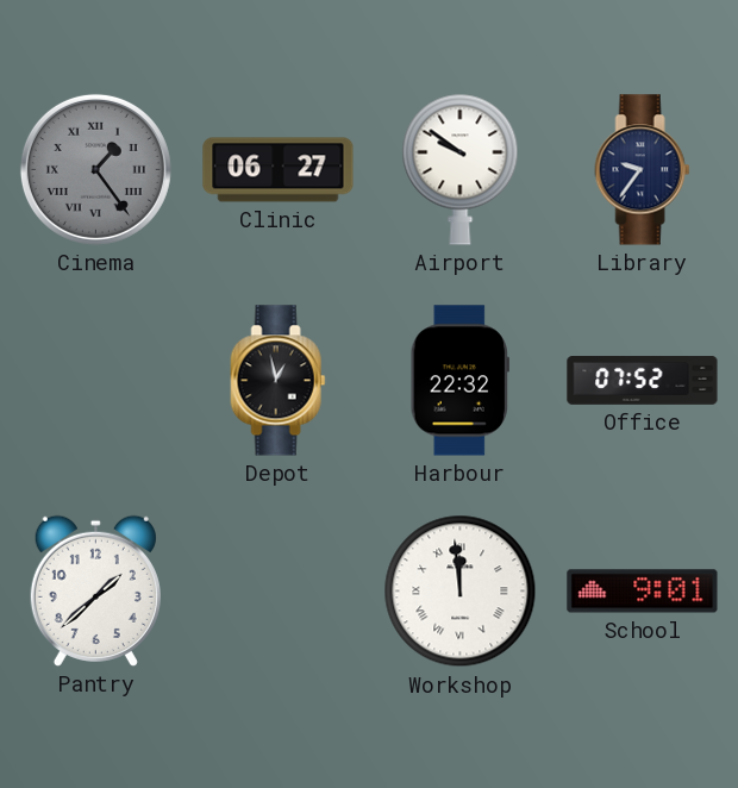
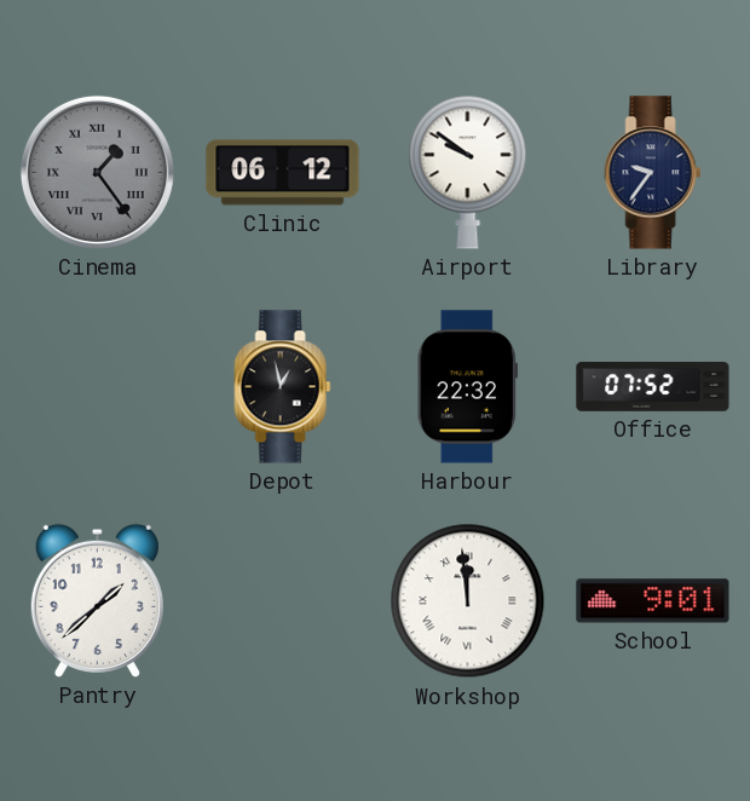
Clinic: 06:27 -> 06:12
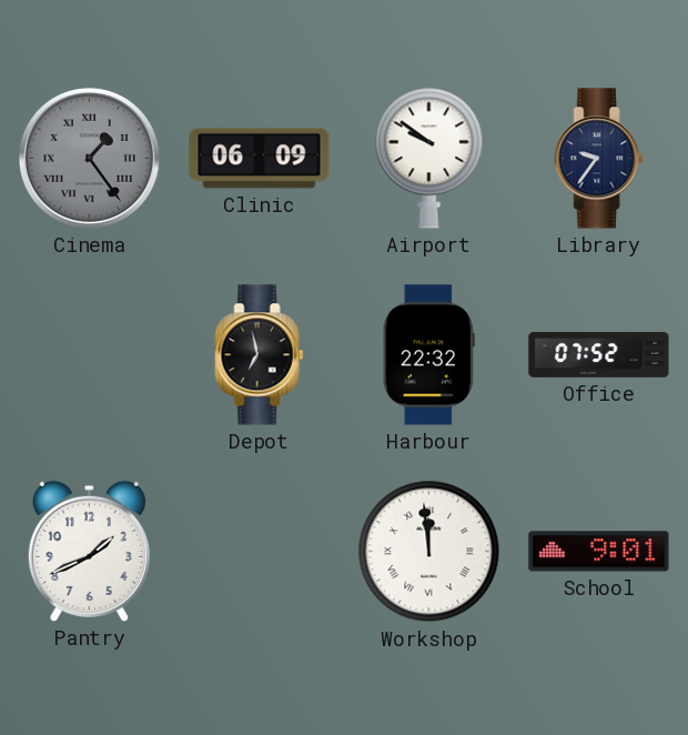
Clinic: 06:12 -> 06:09
Depot: 12:58 -> 6:58
Pantry: 1:38 -> 1:41
